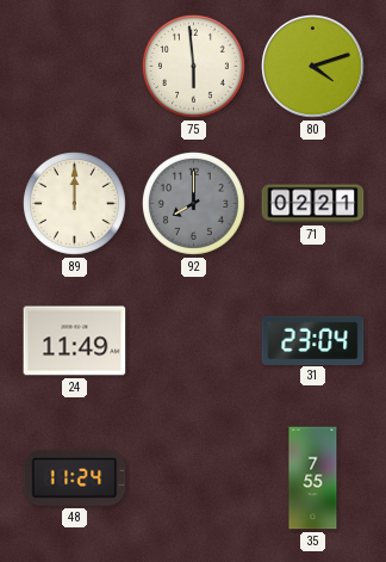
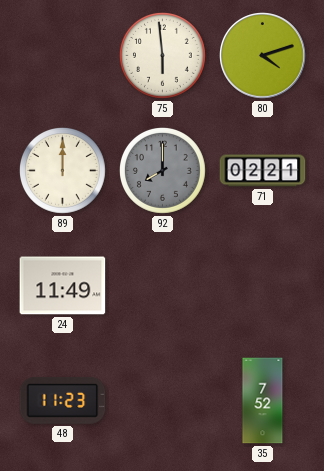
31: 23:04 -> none
48: 11:24 -> 11:23
35: 7:55 -> 7:52
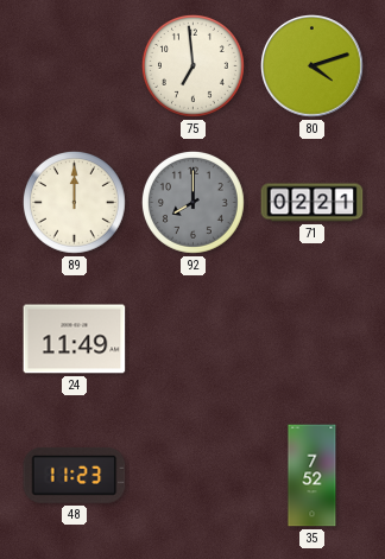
75: 5:59 -> 6:59
